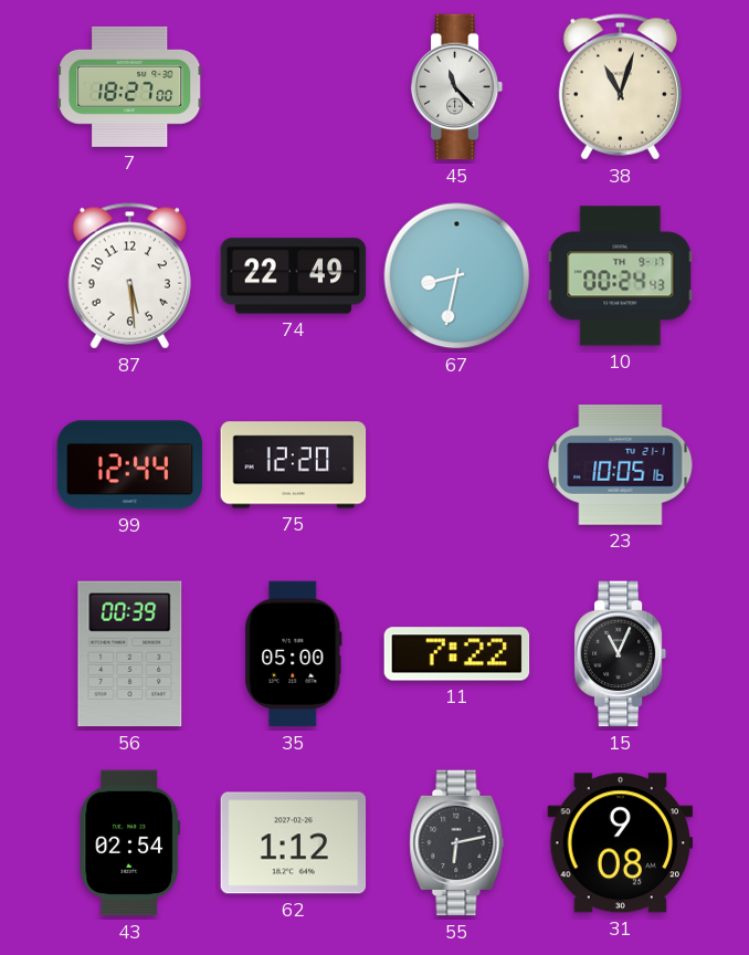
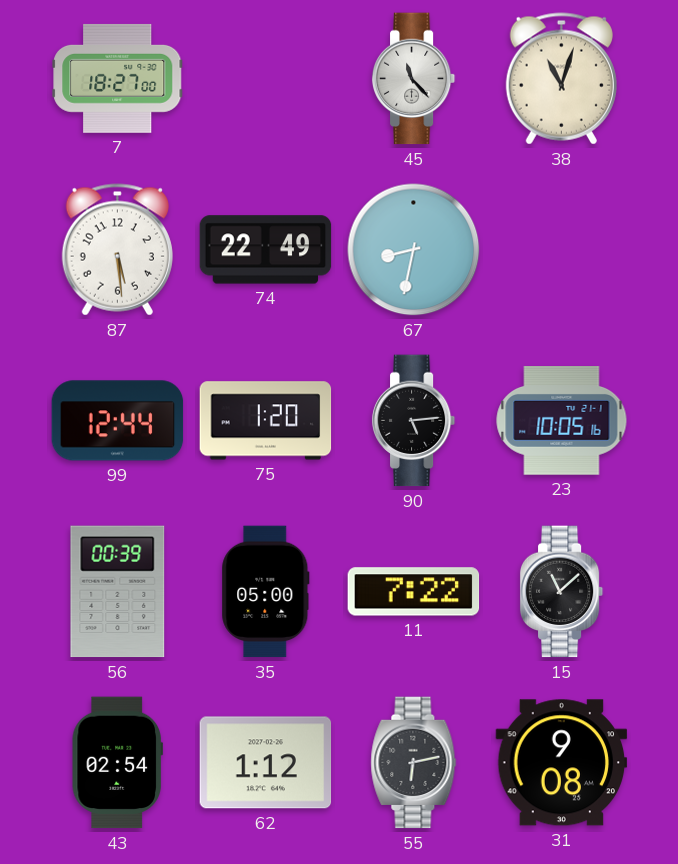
10: 00:24 -> none
75: 12:20 -> 1:20
90: none -> 5:14
15: 11:04 -> 11:08
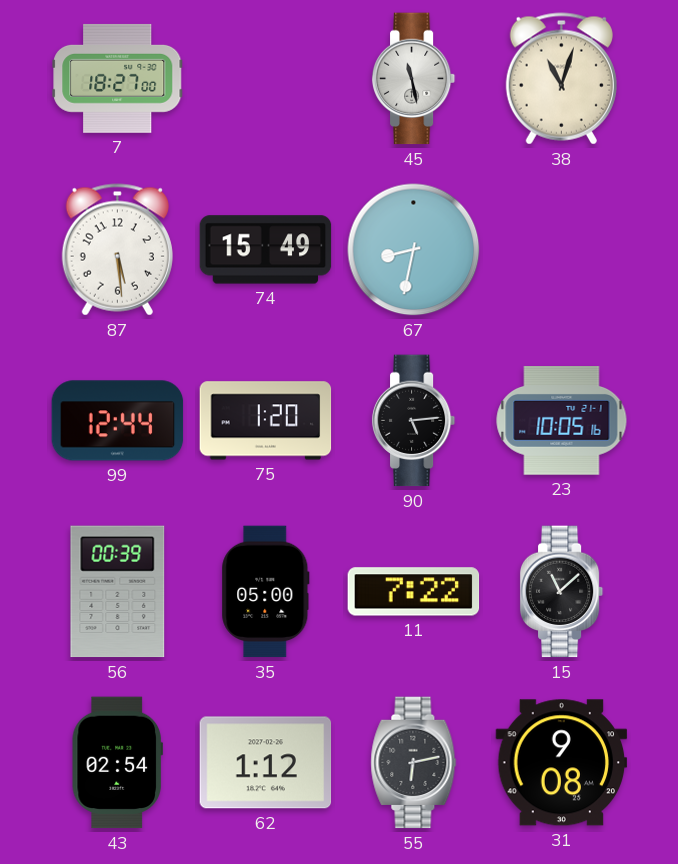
45: 11:23 -> 11:28
74: 22:49 -> 15:49
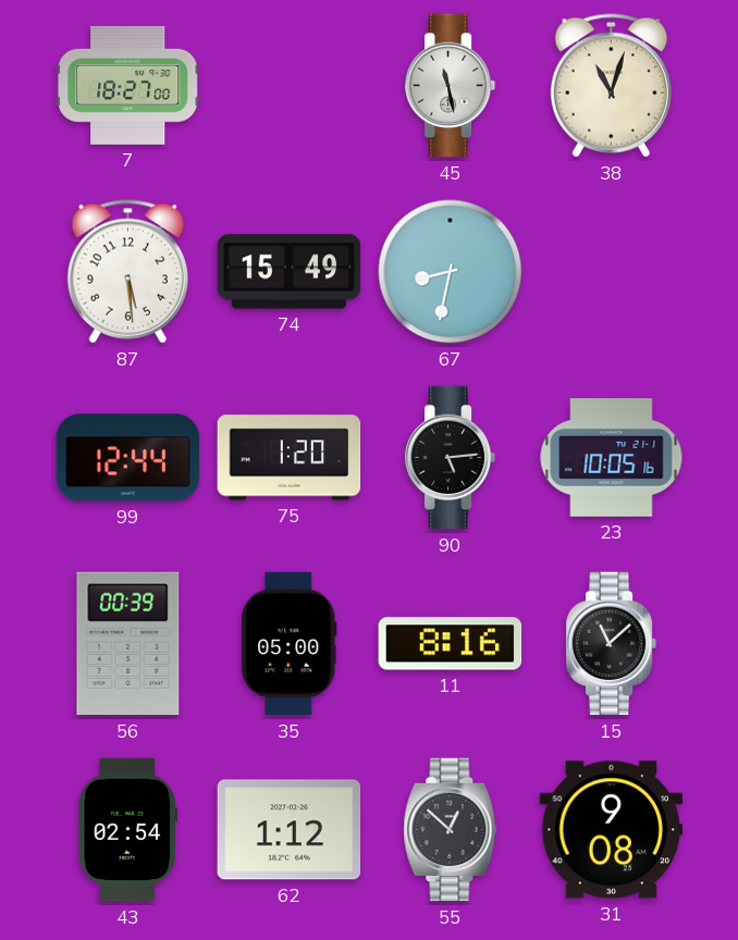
11: 7:22 -> 8:16
55: 6:13 -> 12:52
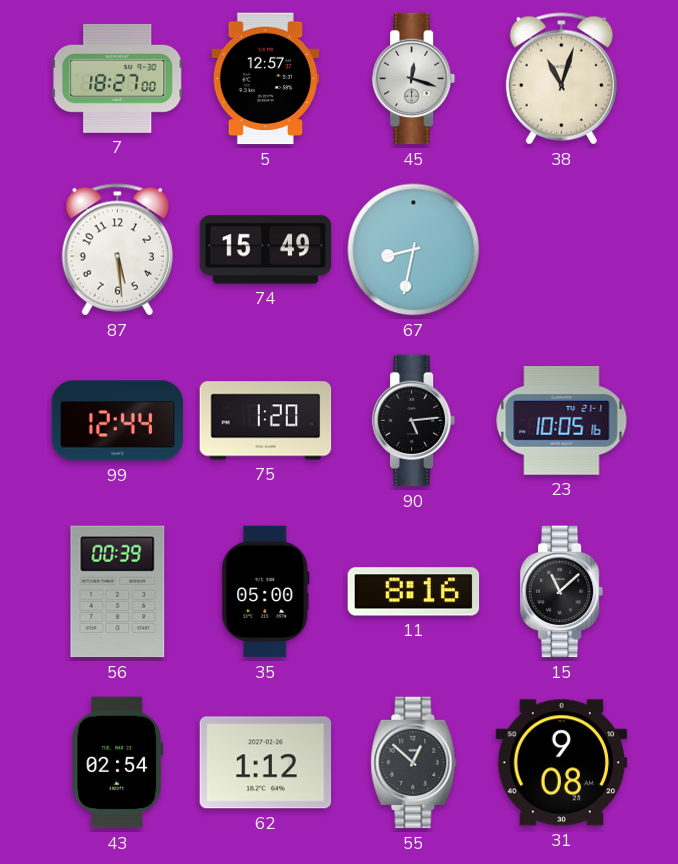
5: none -> 12:57
45: 11:28 -> 12:18
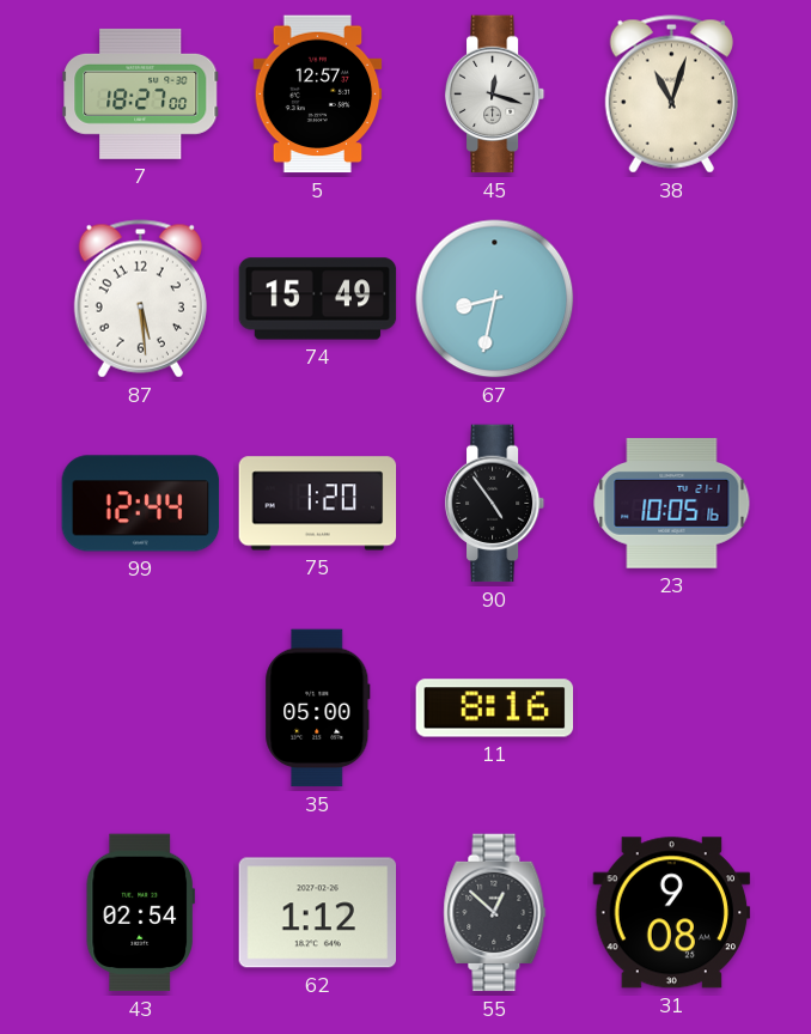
90: 5:14 -> 4:54
56: 00:39 -> none
15: 11:08 -> none
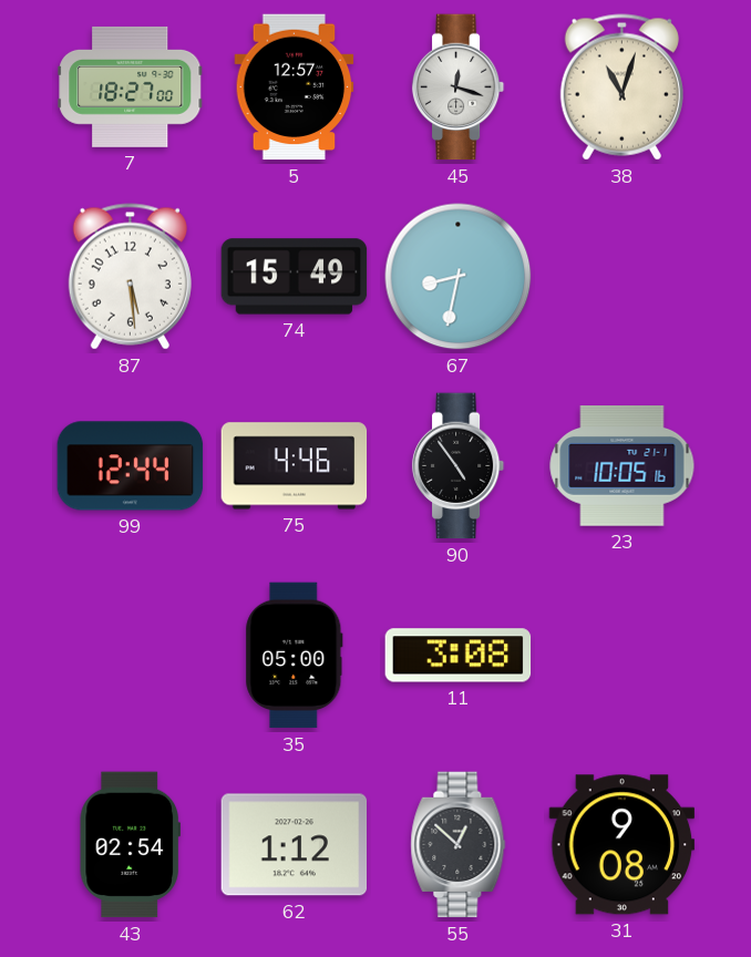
75: 1:20 -> 4:46
11: 8:16 -> 3:08
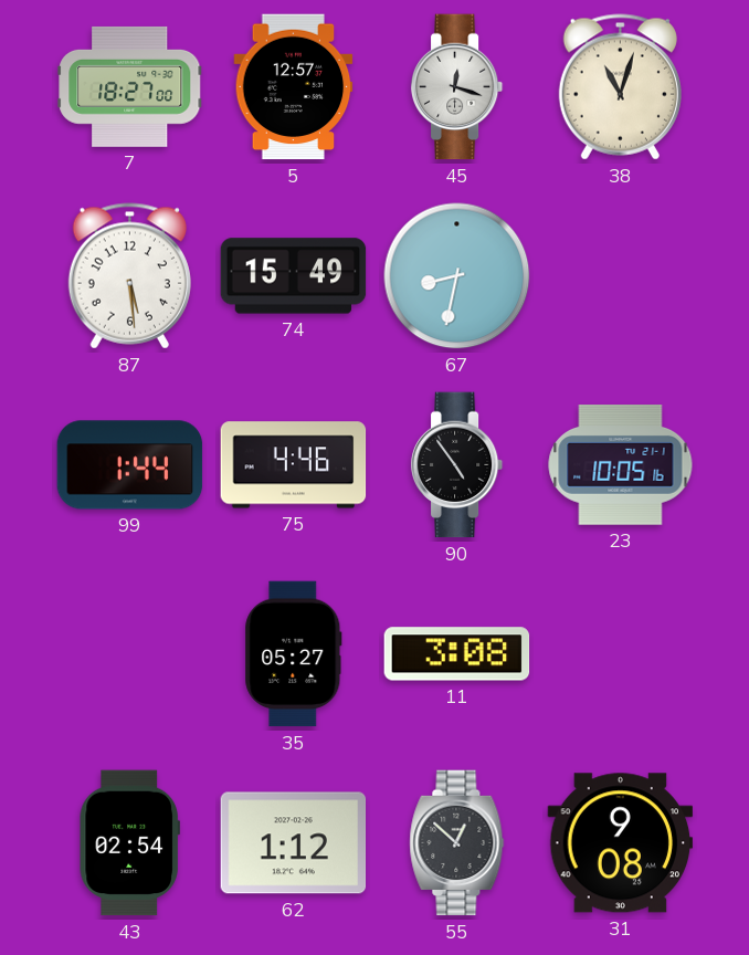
99: 12:44 -> 1:44
35: 05:00 -> 05:27
